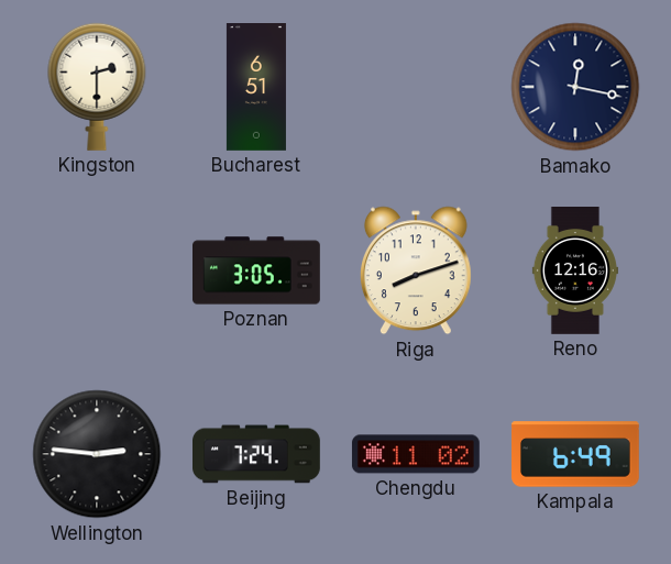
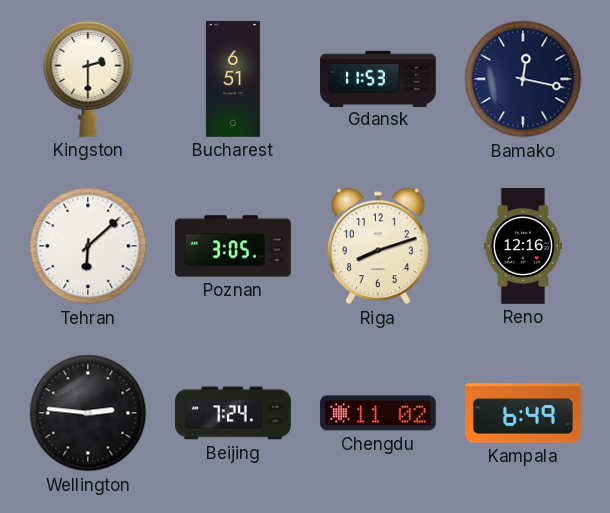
Gdansk: none -> 11:53
Tehran: none -> 6:08
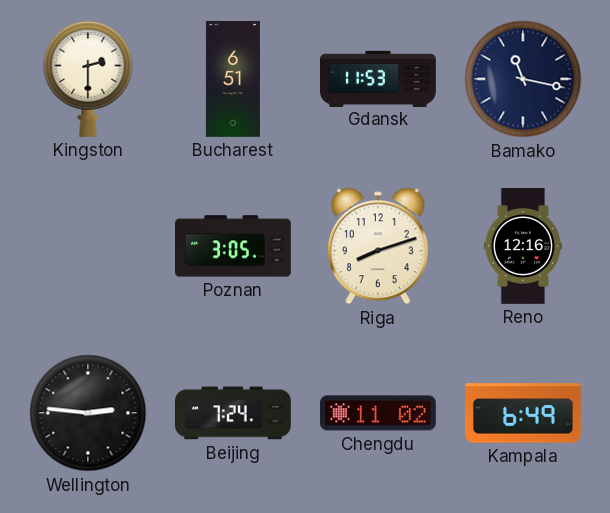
Bamako: 12:17 -> 11:17
Tehran: 6:08 -> none
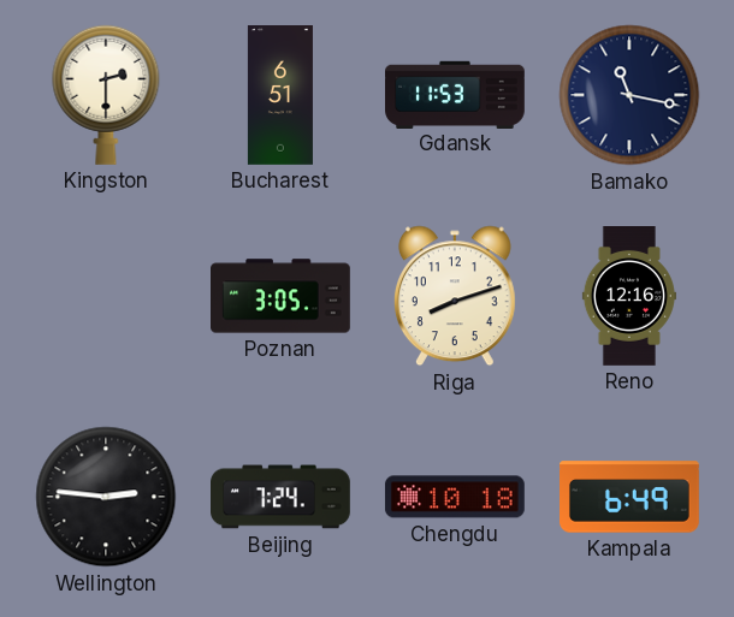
Chengdu: 11:02 -> 10:18
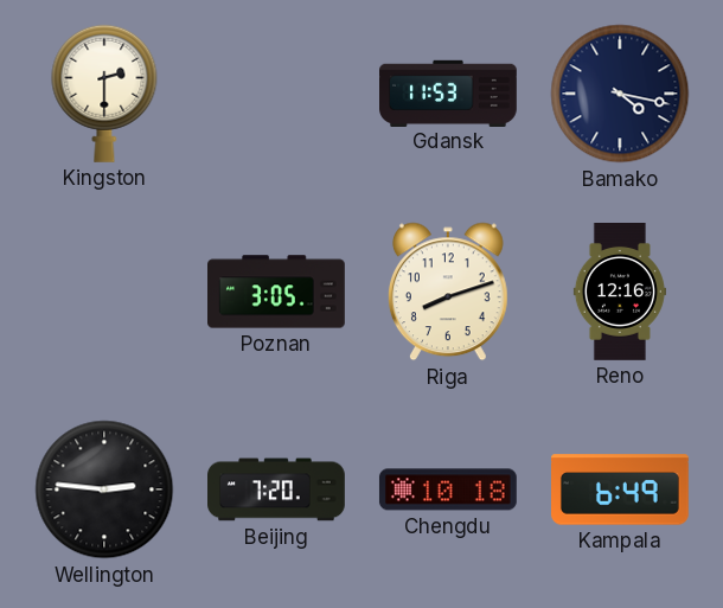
Bucharest: 6:51 -> none
Bamako: 11:17 -> 4:17
Beijing: 7:24 -> 7:20
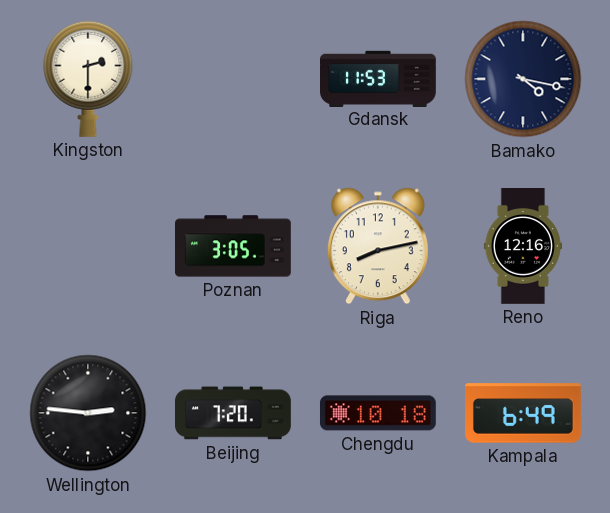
Riga: 8:12 -> 8:13
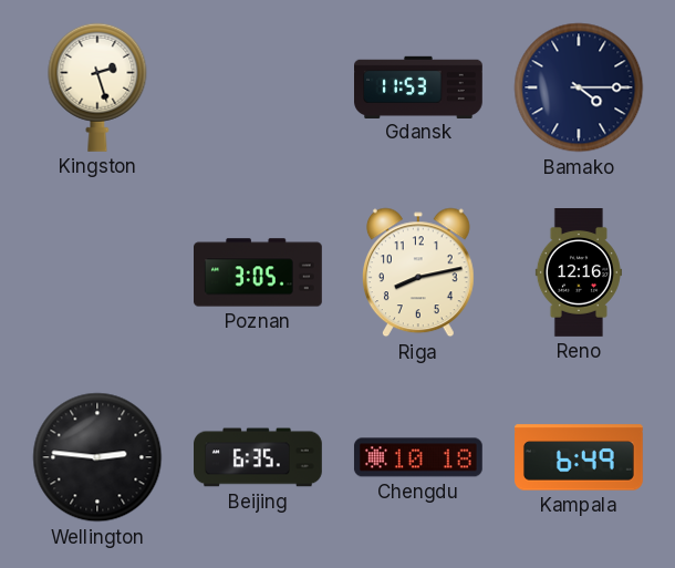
Kingston: 2:30 -> 2:27
Bamako: 4:17 -> 4:15
Beijing: 7:20 -> 6:35
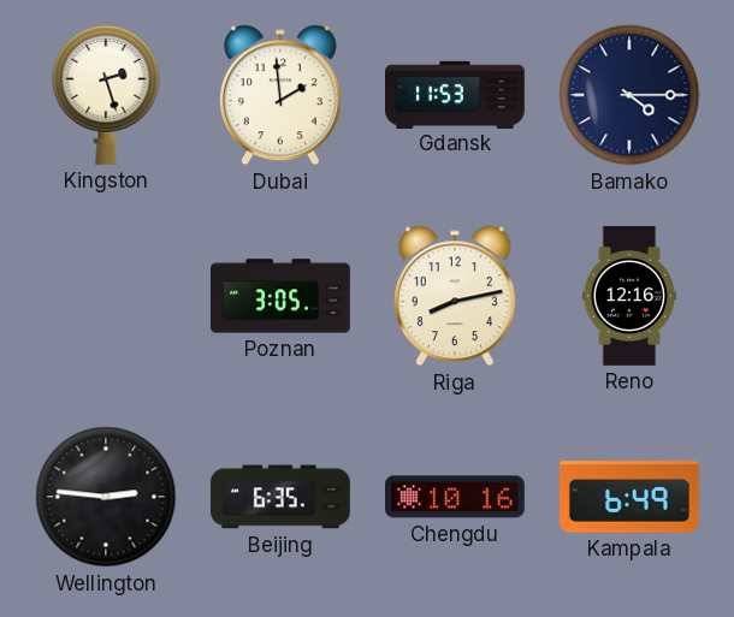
Dubai: none -> 1:59
Chengdu: 10:18 -> 10:16
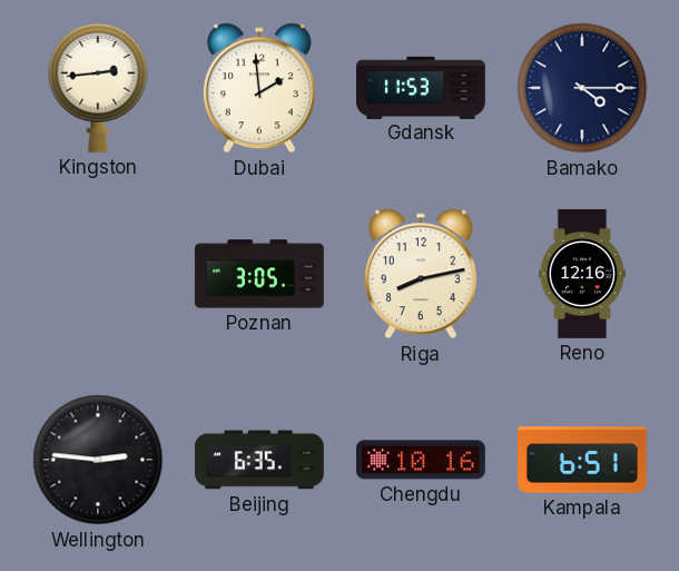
Kingston: 2:27 -> 2:44
Kampala: 6:49 -> 6:51
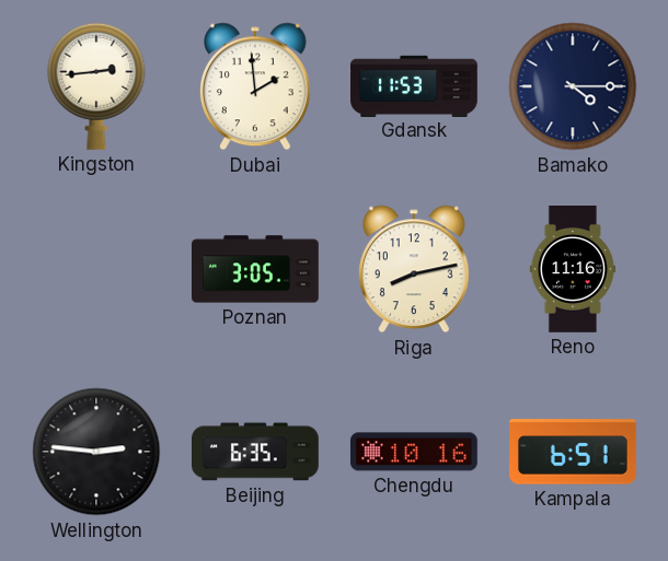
Reno: 12:16 -> 11:16
